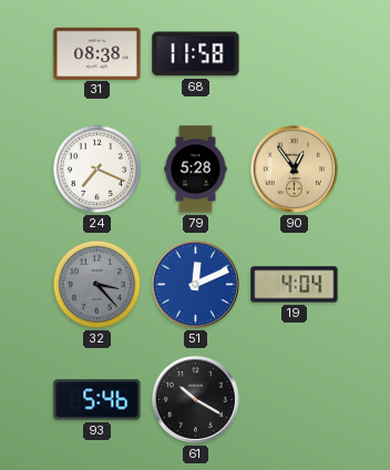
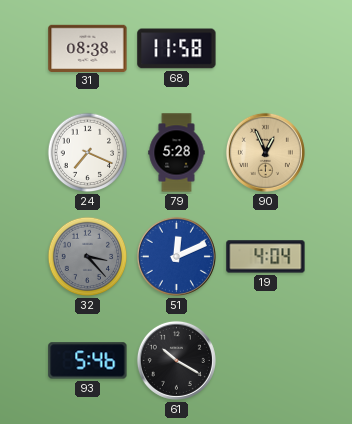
90: 12:54 -> 12:56
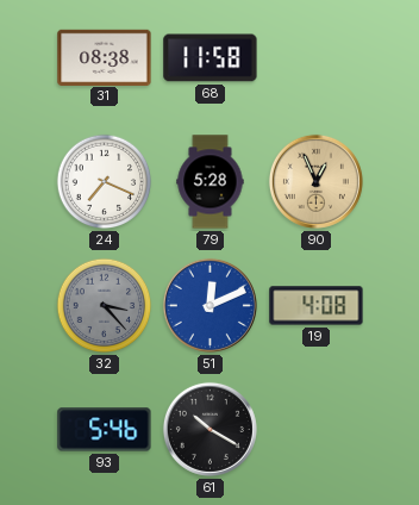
19: 4:04 -> 4:08
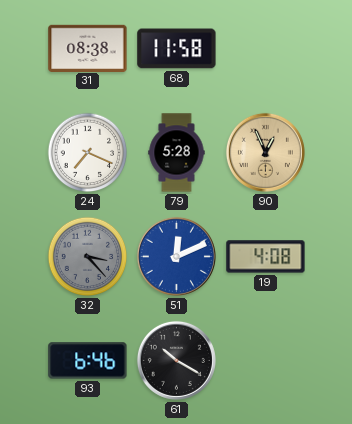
93: 5:46 -> 6:46
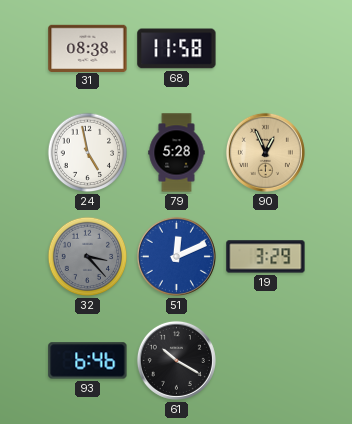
24: 7:19 -> 4:58
19: 4:08 -> 3:29
